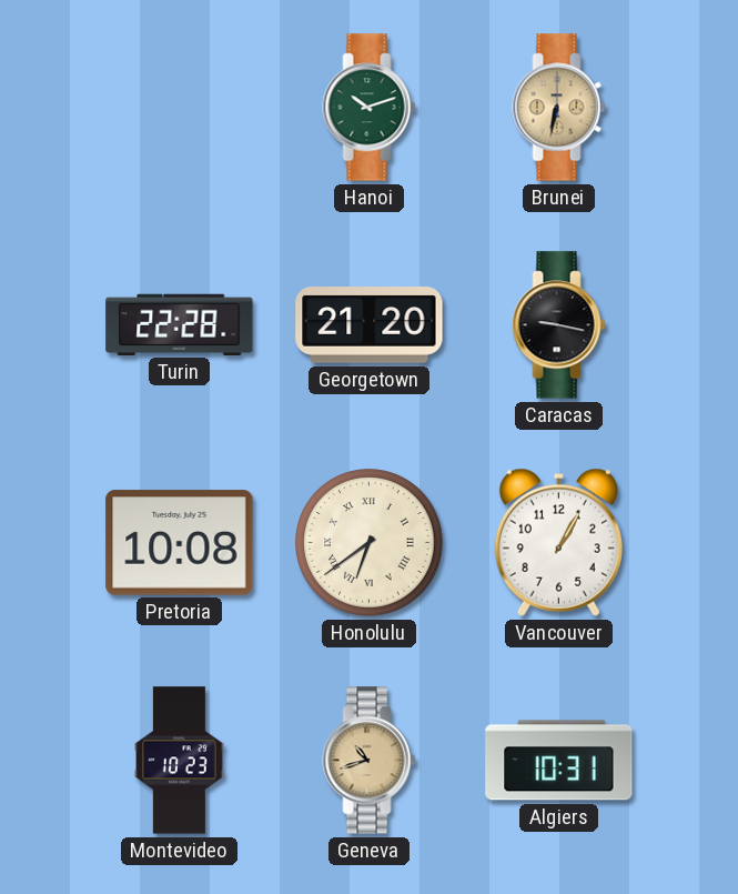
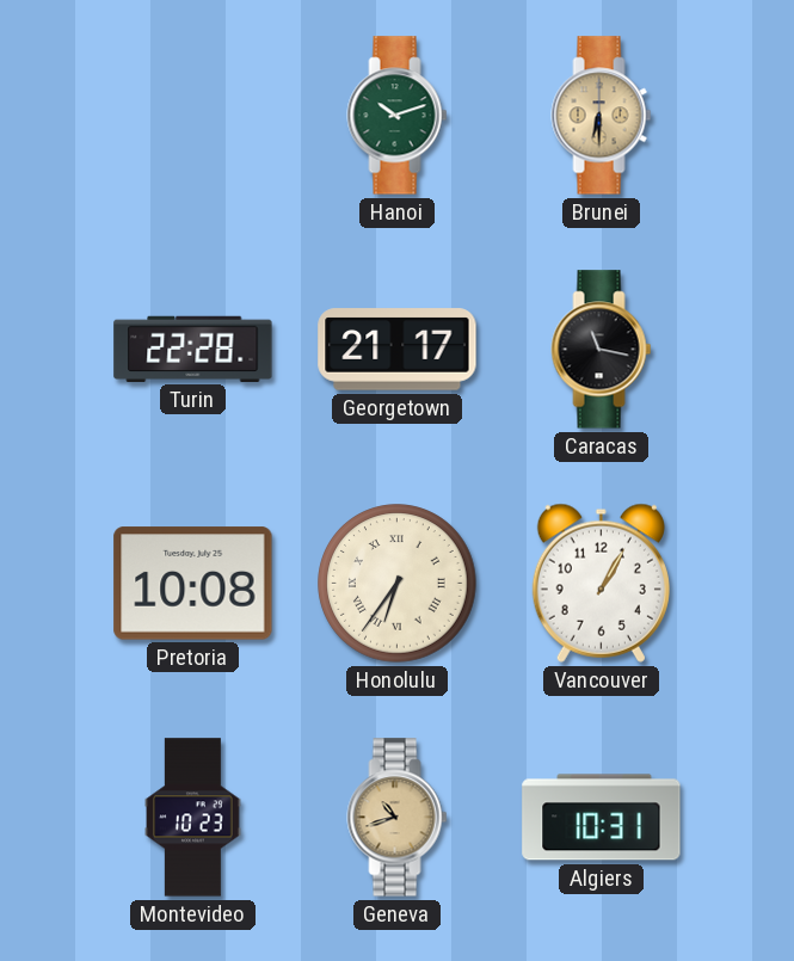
Brunei: 6:32 -> 6:30
Georgetown: 21:20 -> 21:17
Caracas: 9:17 -> 11:17
Honolulu: 6:39 -> 6:36
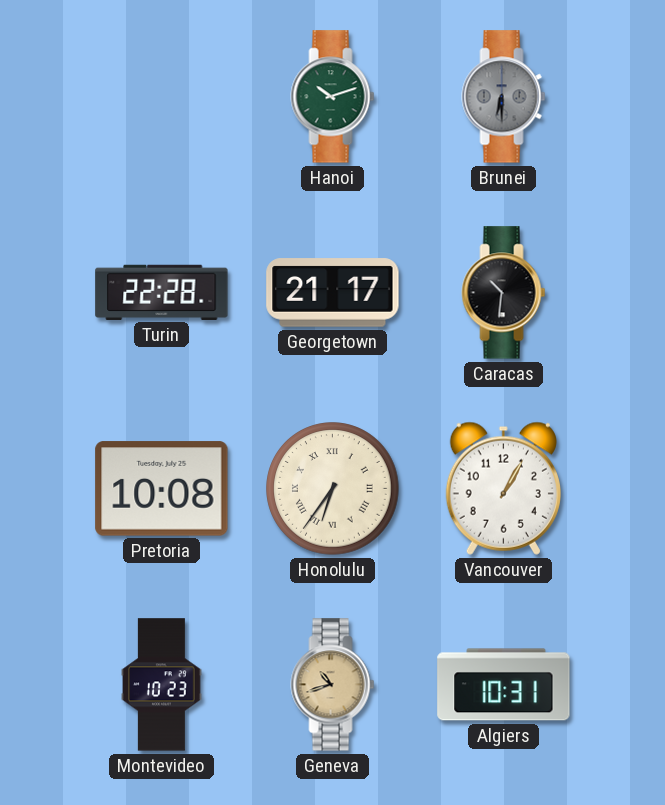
Brunei dial: champagne -> grey
Caracas: 11:17 -> 10:31
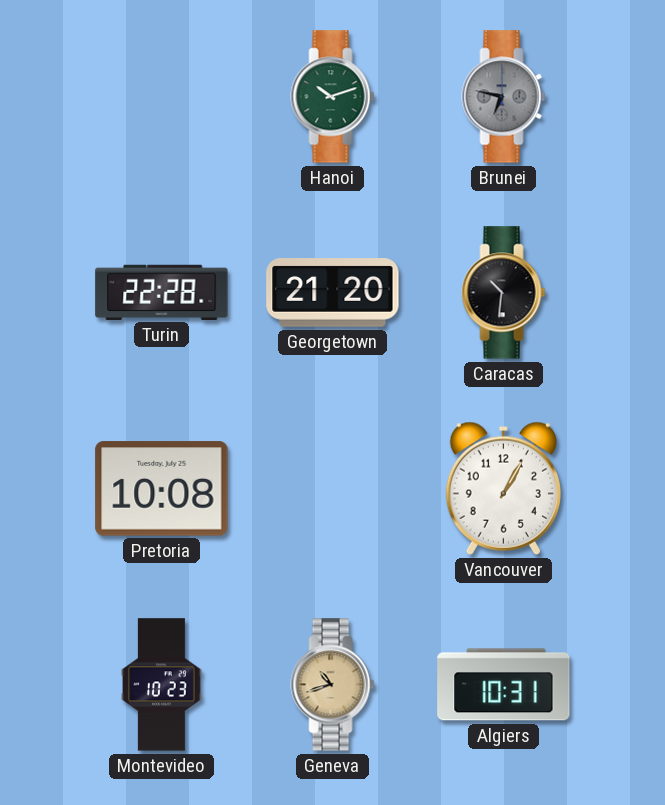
Brunei: 6:30 -> 6:47
Georgetown: 21:17 -> 21:20
Honolulu: 6:36 -> none
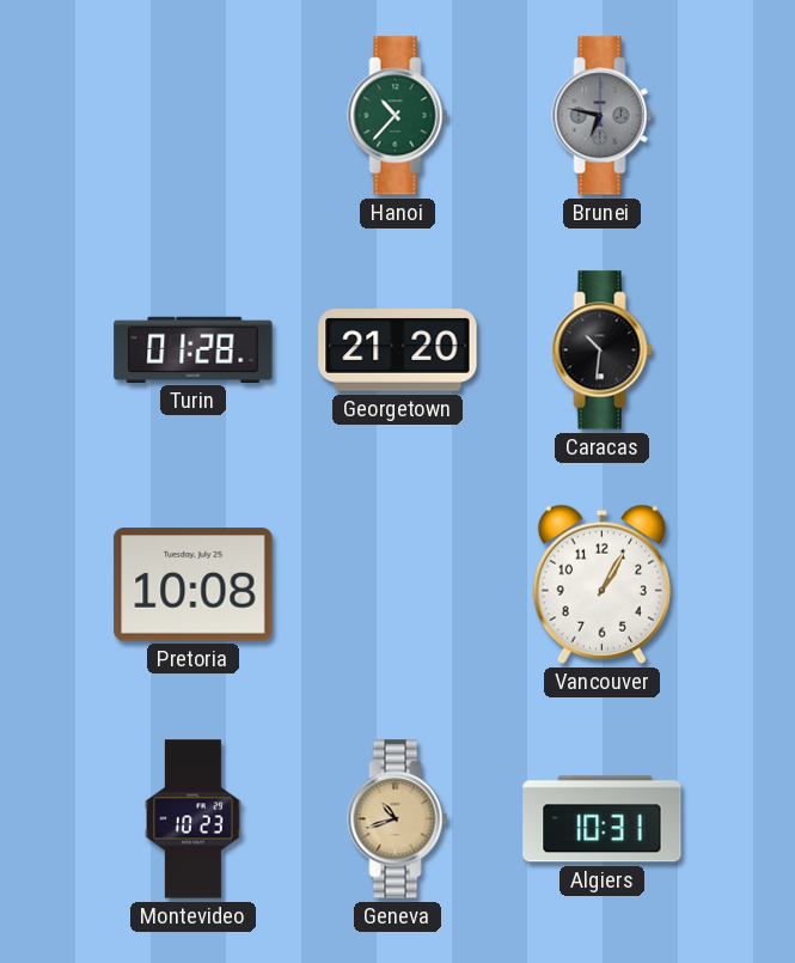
Hanoi: 10:12 -> 10:37
Turin: 22:28 -> 01:28
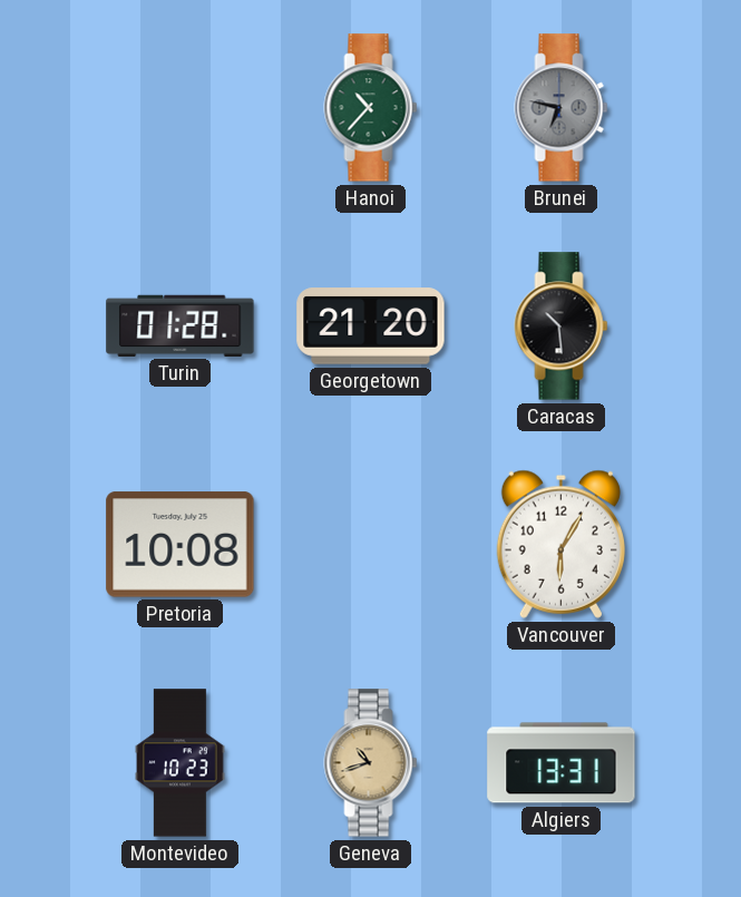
Caracas: 10:31 -> 10:29
Vancouver: 1:05 -> 6:05
Algiers: 10:31 -> 13:31
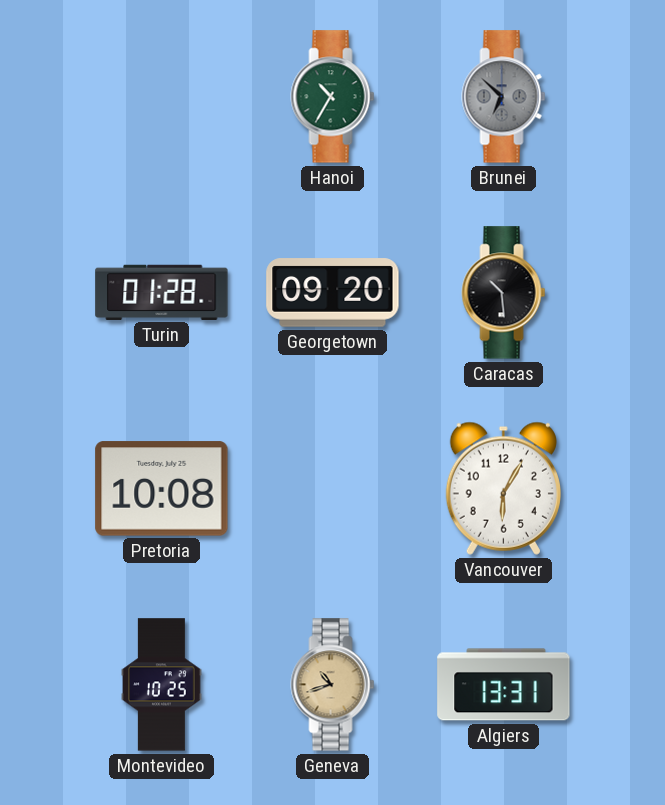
Hanoi: 10:37 -> 10:35
Brunei: 6:47 -> 6:52
Georgetown: 21:20 -> 09:20
Montevideo: 10:23 -> 10:25
